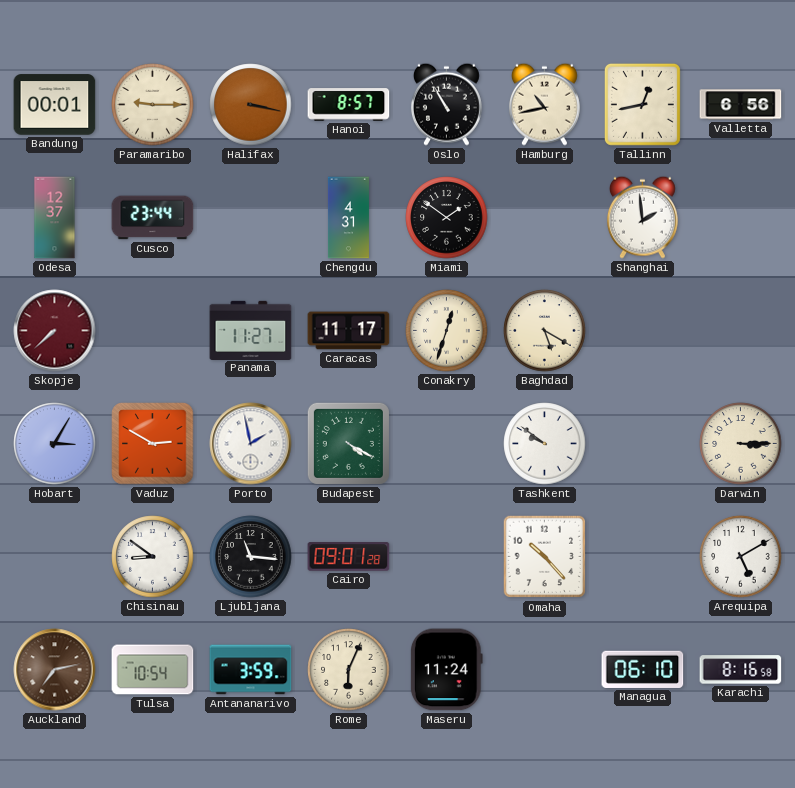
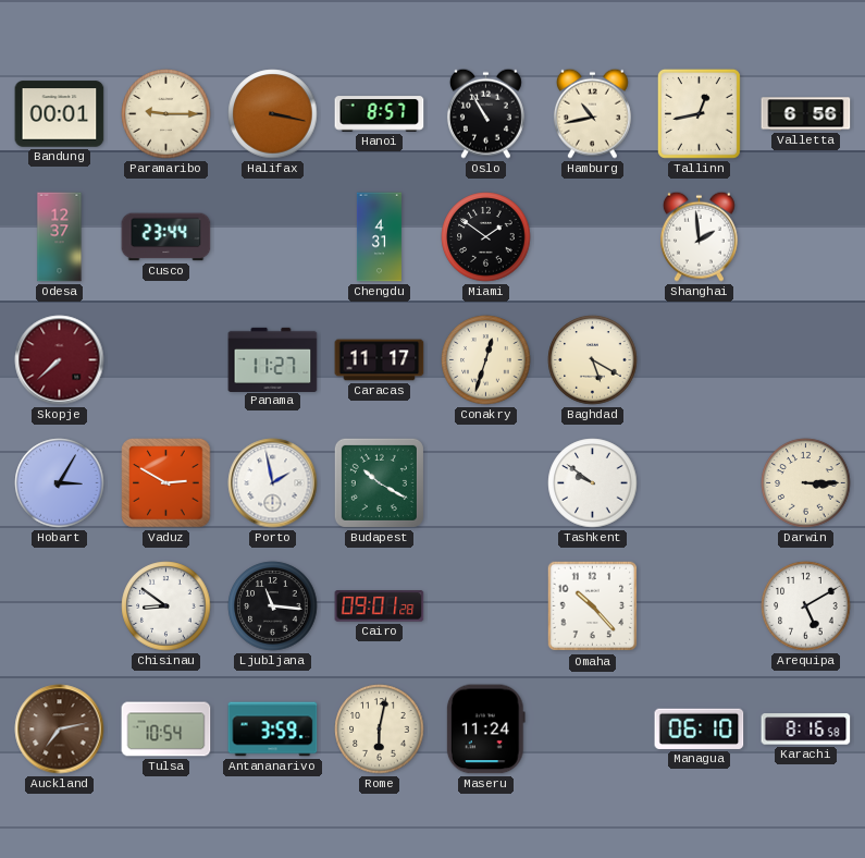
Budapest: 4:20 -> 10:20
Rome: 6:04 -> 6:02
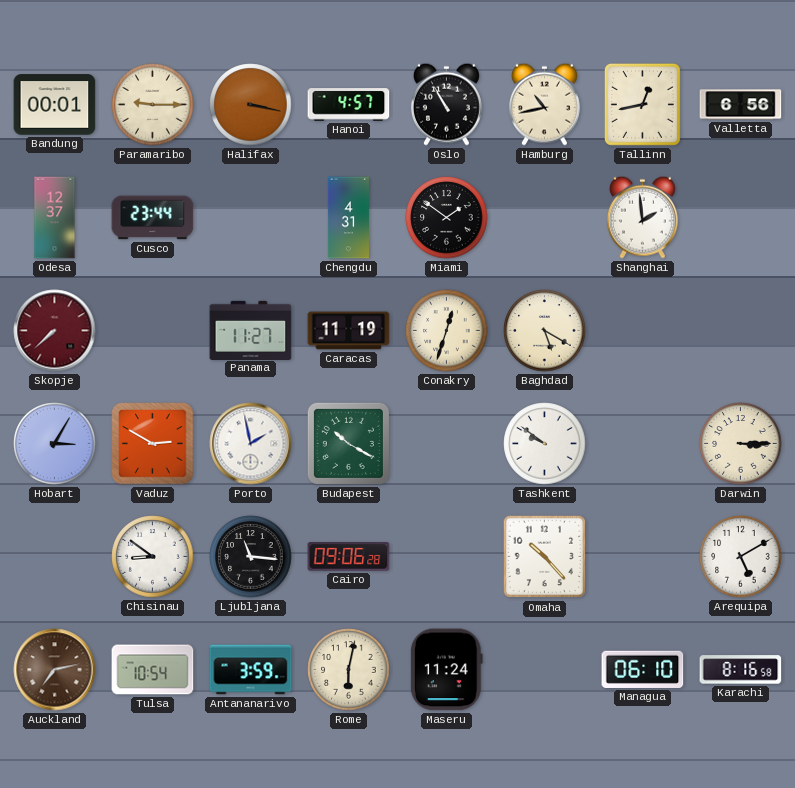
Hanoi: 8:57 -> 4:57
Caracas: 11:17 -> 11:19
Cairo: 09:01 -> 09:06
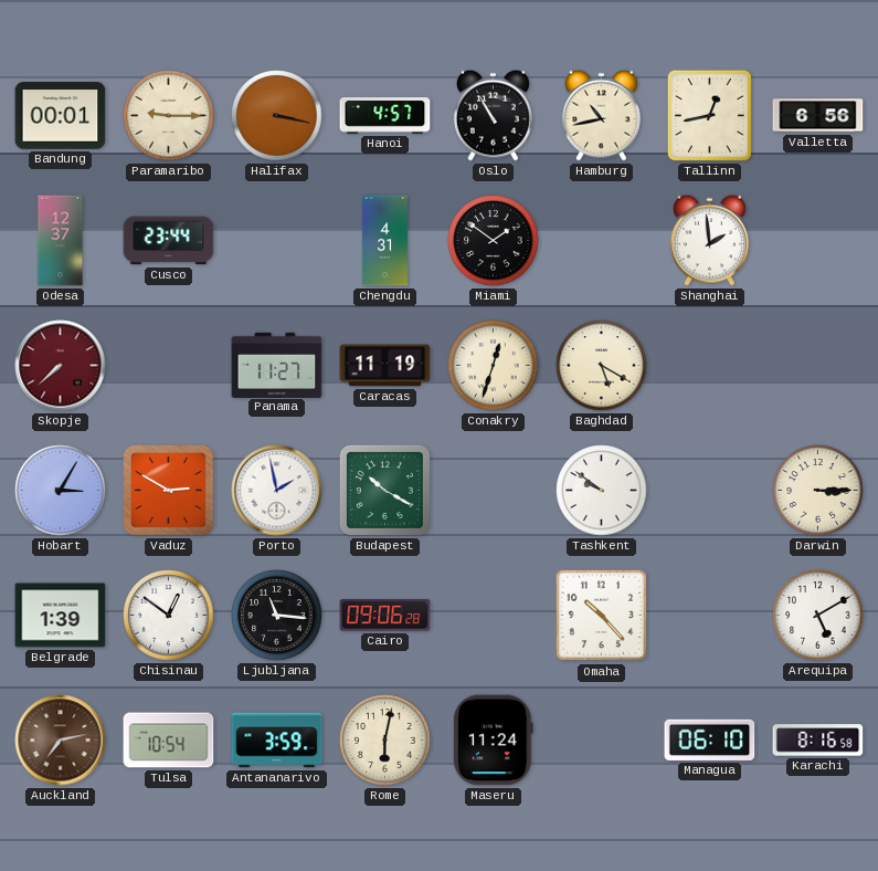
Belgrade: none -> 1:39
Chisinau: 8:51 -> 12:51
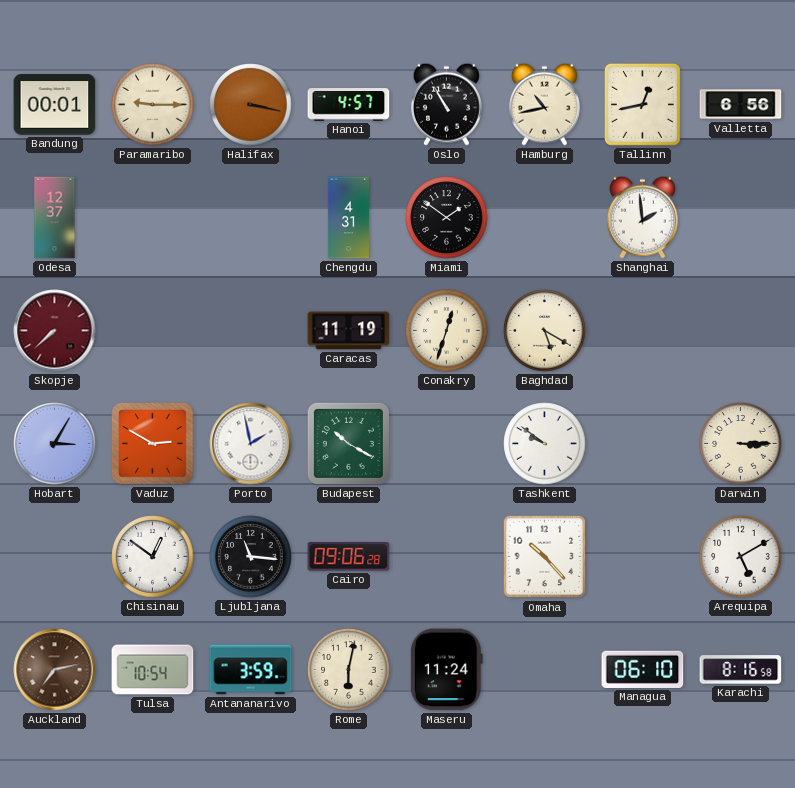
Cusco: 23:44 -> none
Panama: 11:27 -> none
Belgrade: 1:39 -> none
